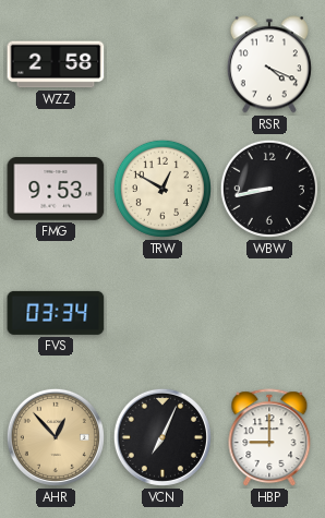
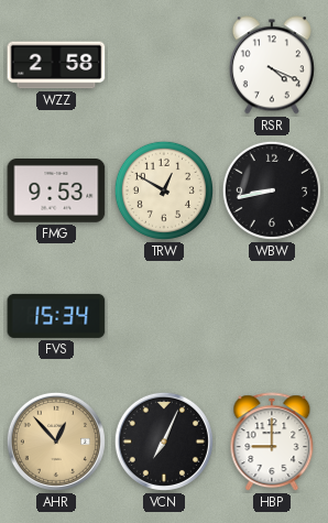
FVS: 03:34 -> 15:34
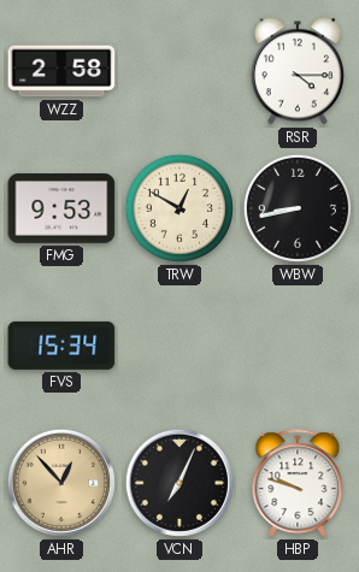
RSR: 4:19 -> 4:15
HBP: 9:00 -> 9:48
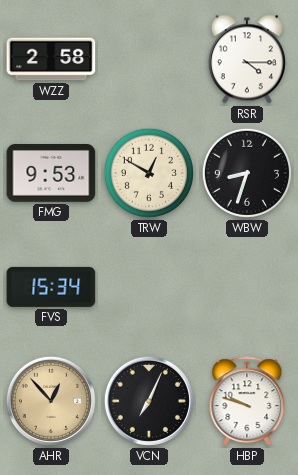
WBW: 8:43 -> 8:33
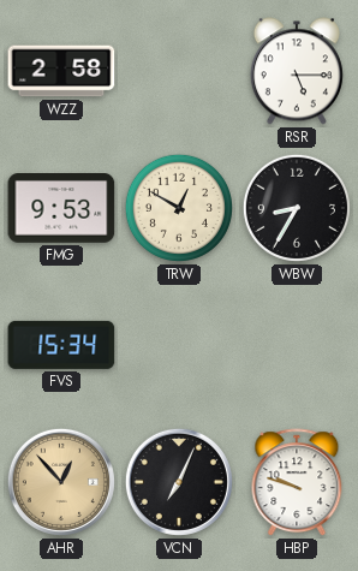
RSR: 4:15 -> 5:15
WBW: 8:33 -> 8:35
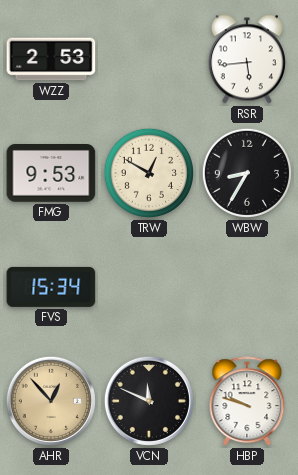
WZZ: 2:58 -> 2:53
RSR: 5:15 -> 5:44
VCN: 7:04 -> 11:49
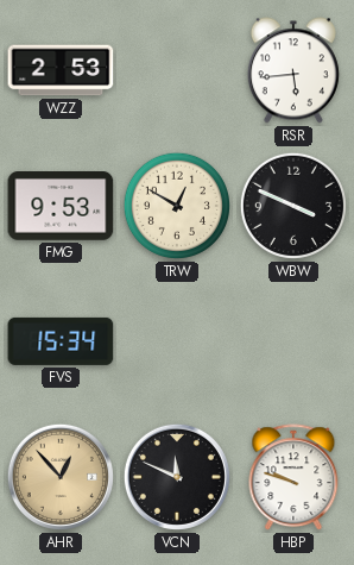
WBW: 8:35 -> 3:49
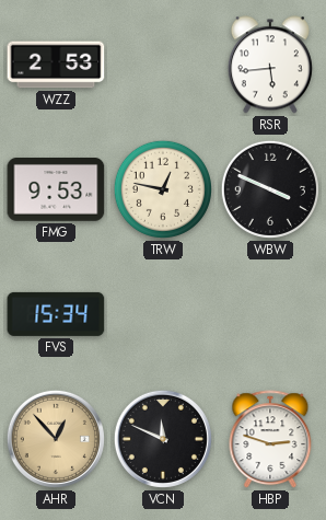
TRW: 12:50 -> 12:47
HBP: 9:48 -> 2:48
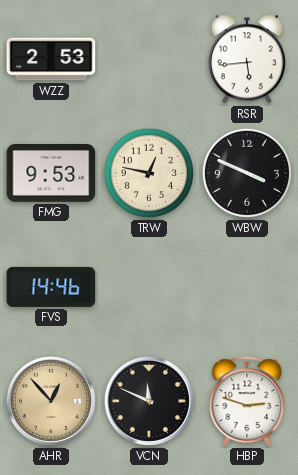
FVS: 15:34 -> 14:46
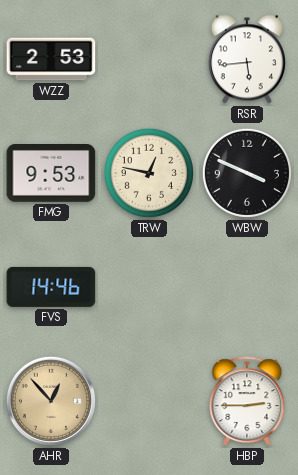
VCN: 11:49 -> none
HBP: 2:48 -> 2:45
